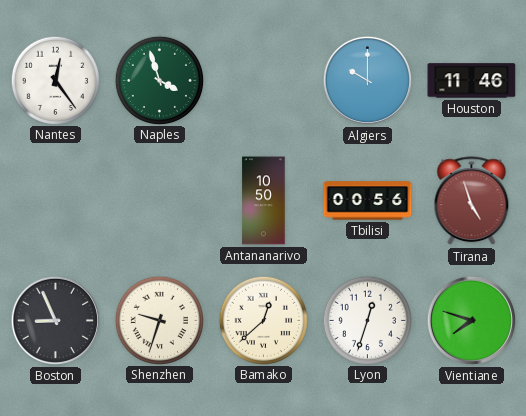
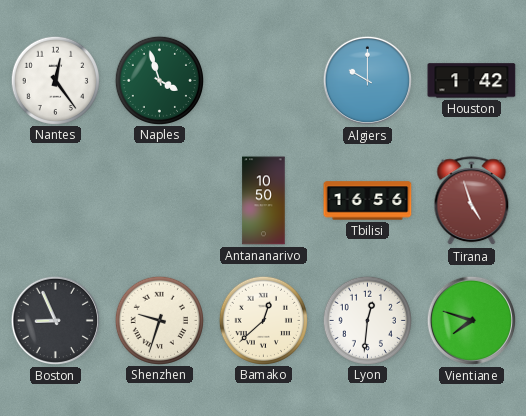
Houston: 11:46 -> 1:42
Tbilisi: 00:56 -> 16:56
Lyon: 12:33 -> 12:31
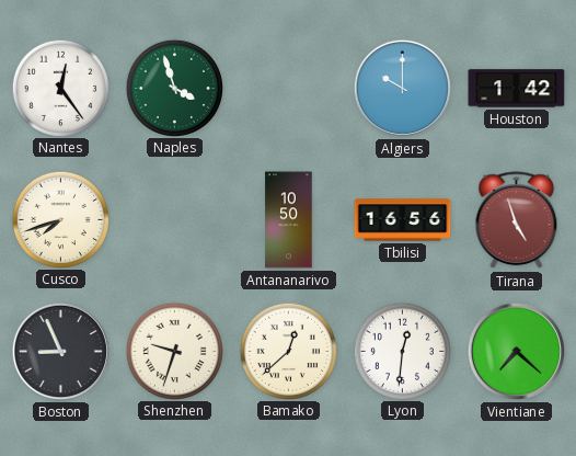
Cusco: none -> 7:42
Vientiane: 7:48 -> 7:22
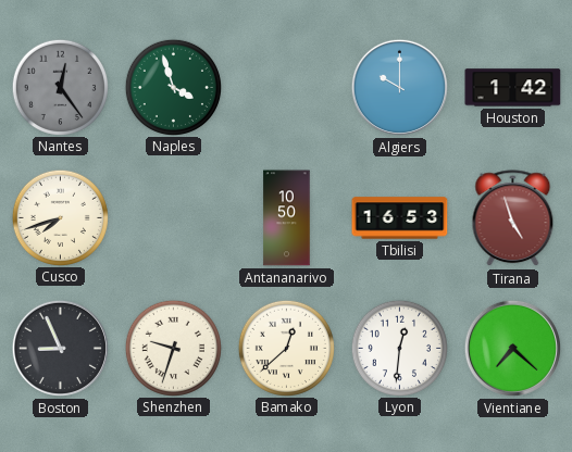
Nantes dial: white -> grey
Tbilisi: 16:56 -> 16:53
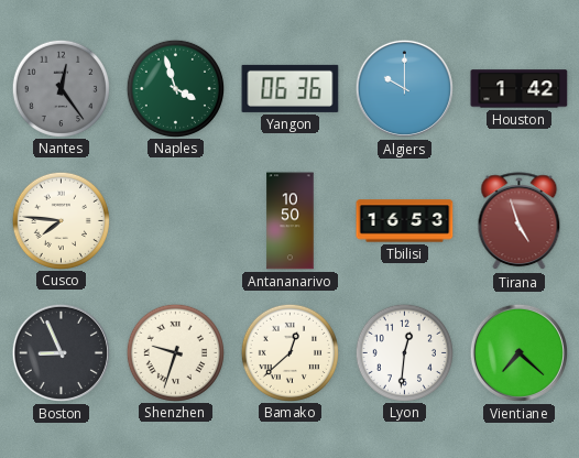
Yangon: none -> 06:36
Cusco: 7:42 -> 7:46
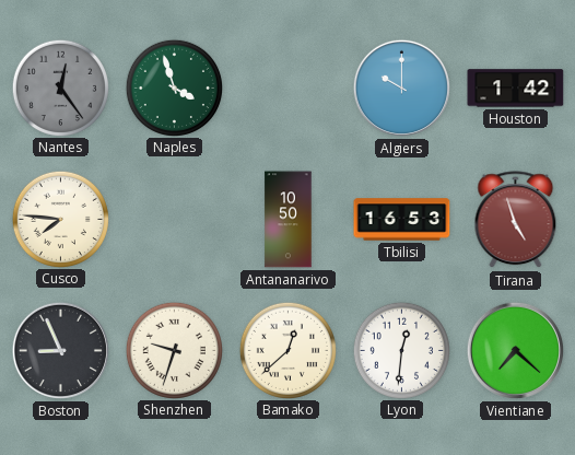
Yangon: 06:36 -> none
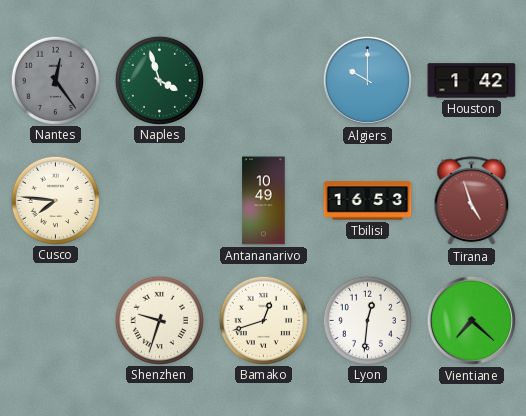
Antananarivo: 10:50 -> 10:49
Boston: 8:56 -> none
Bamako: 12:38 -> 12:42
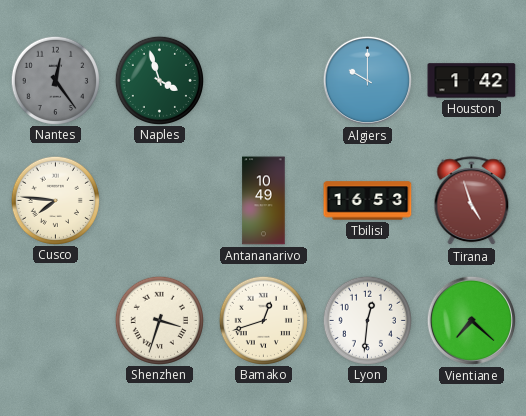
Shenzhen: 9:33 -> 3:33
